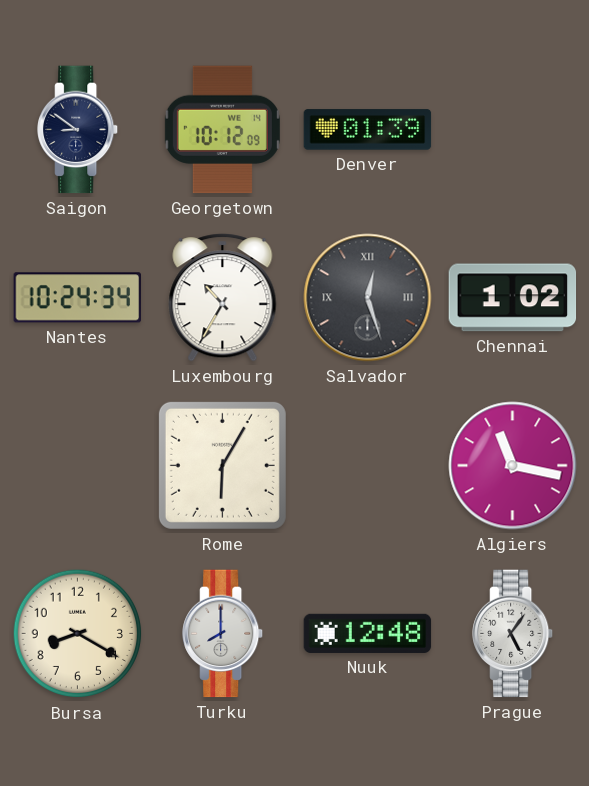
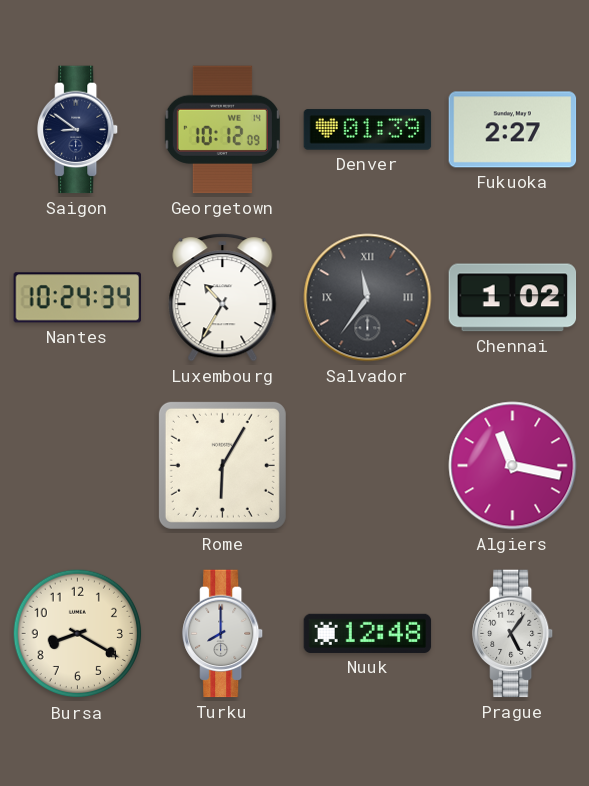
Fukuoka: none -> 2:27
Salvador: 12:27 -> 11:36
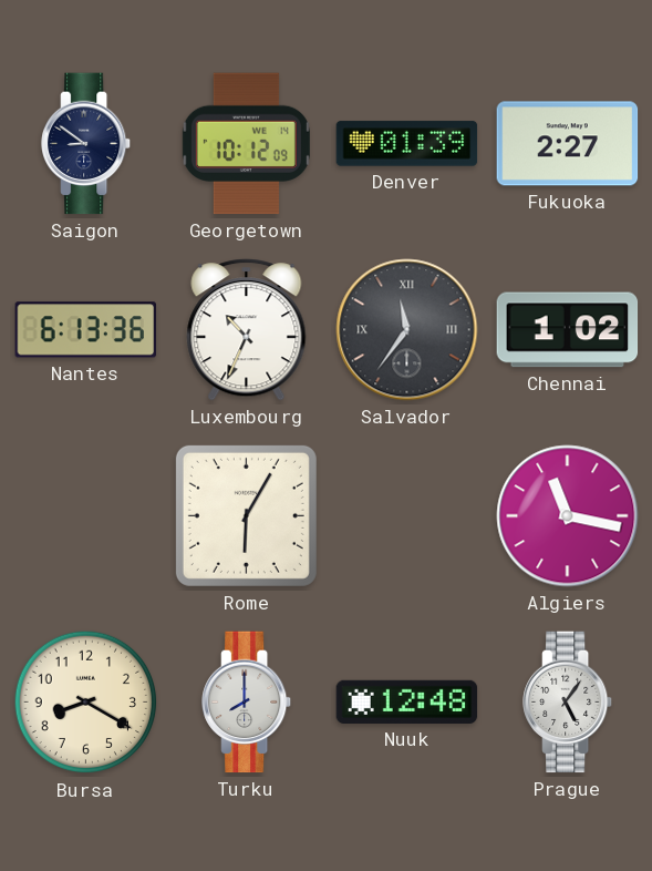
Nantes: 10:24 -> 6:13
Luxembourg: 10:35 -> 10:34
